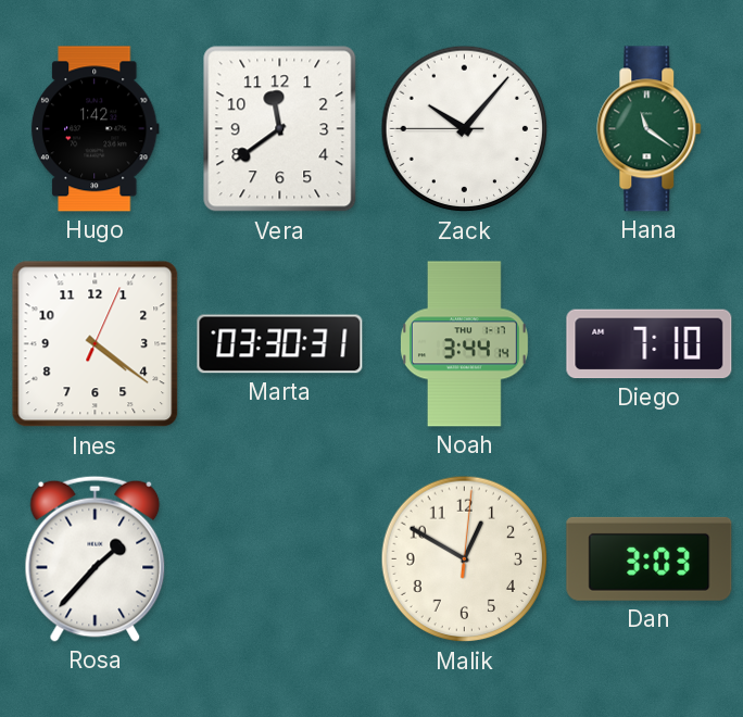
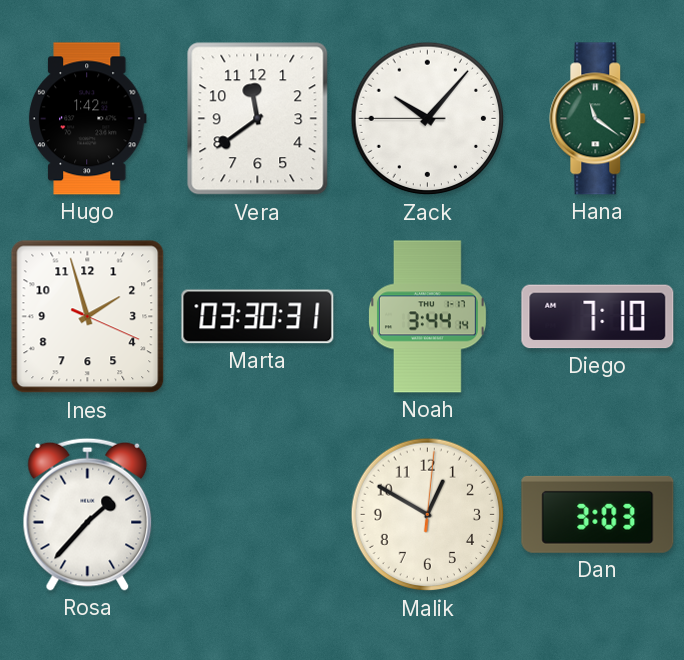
Ines: 4:21 -> 1:57
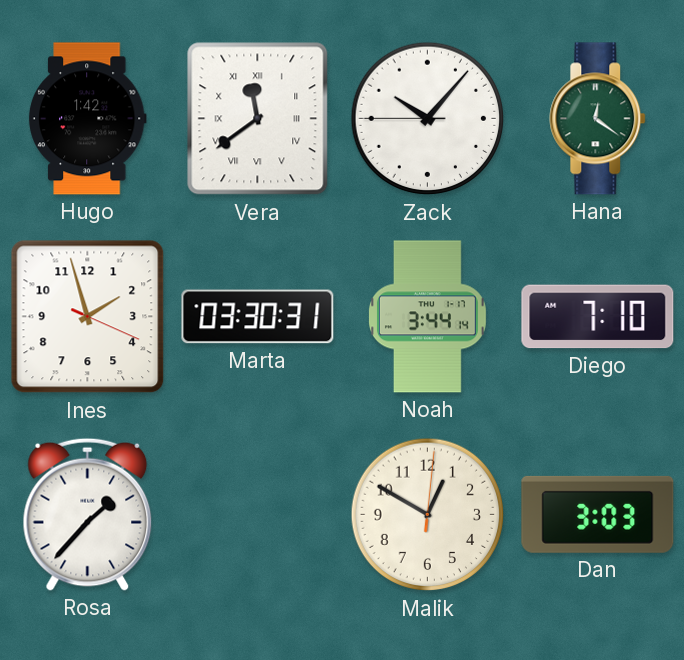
Vera numerals: Arabic -> Roman
Hana: 11:21 -> 12:21
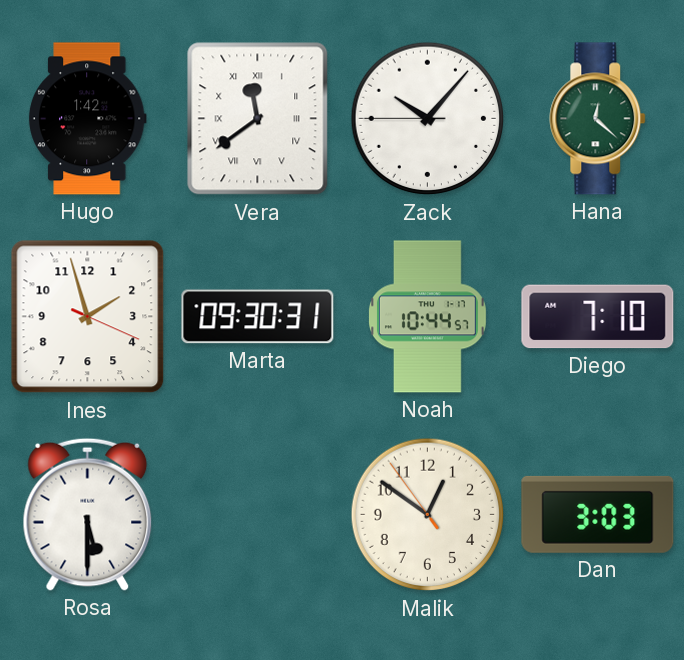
Hana: 12:21 -> 12:22
Marta: 03:30 -> 09:30
Noah: 3:44 -> 10:44
Rosa: 1:37 -> 5:30
Malik: 12:50:01 -> 12:50:54
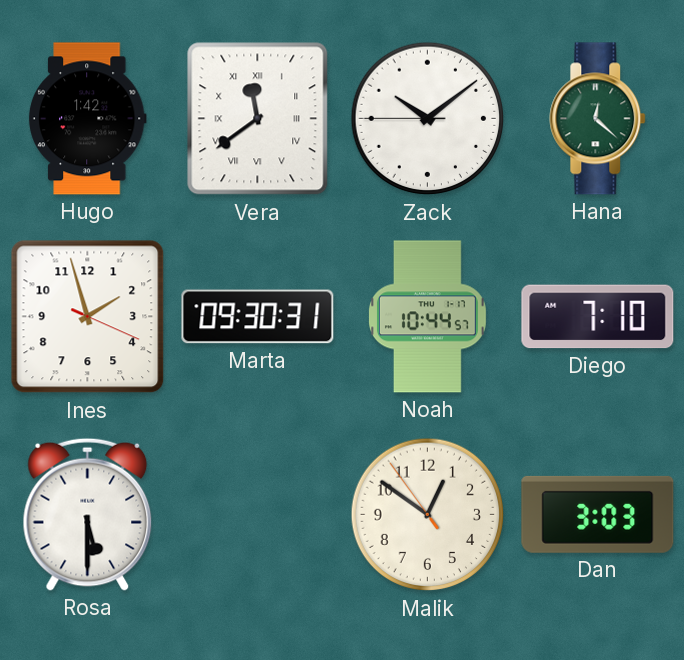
Zack: 10:06 -> 10:08
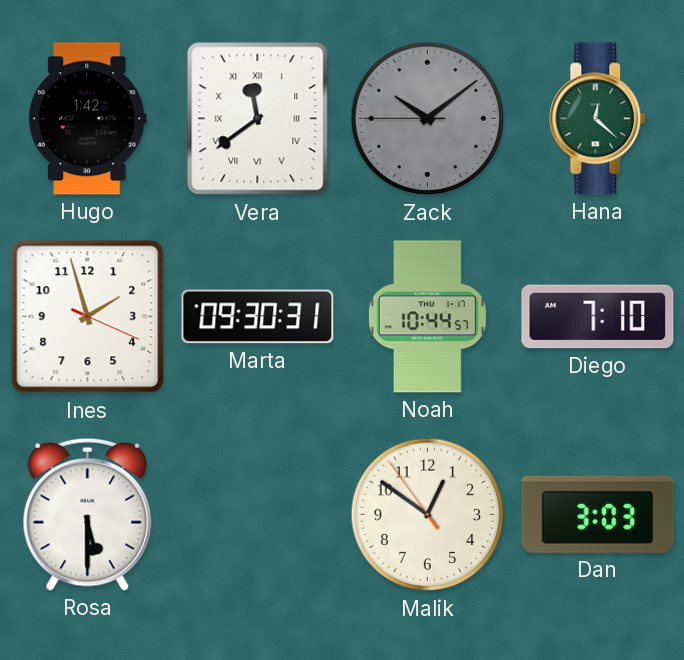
Zack dial: white -> grey
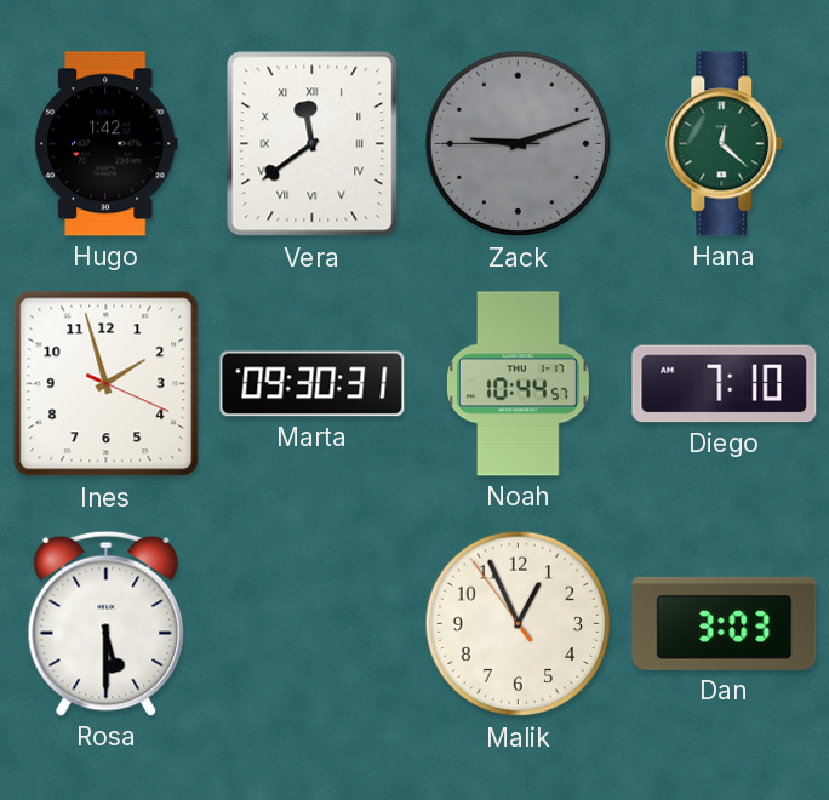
Zack: 10:08 -> 9:11
Malik: 12:50 -> 12:55
